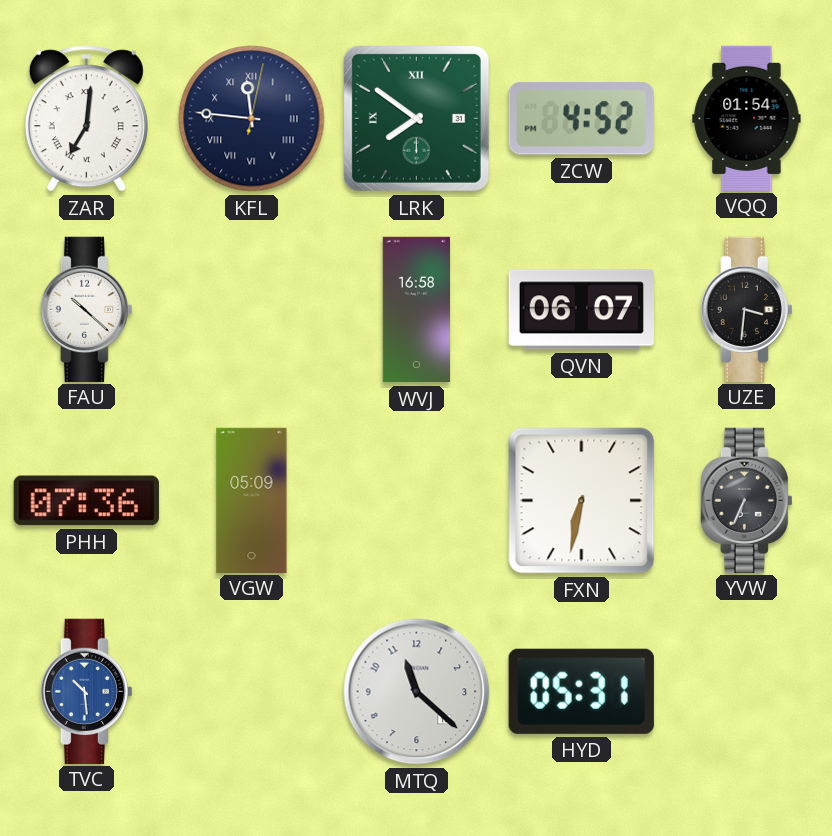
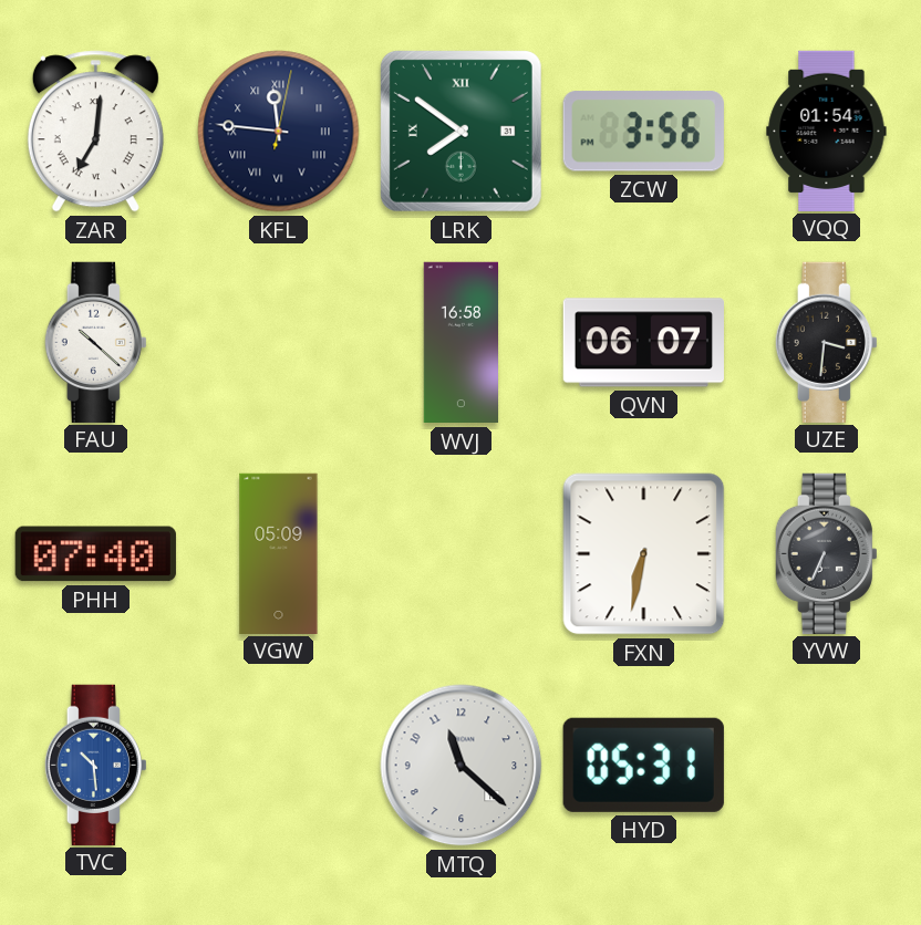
ZCW: 4:52 -> 3:56
PHH: 07:36 -> 07:40
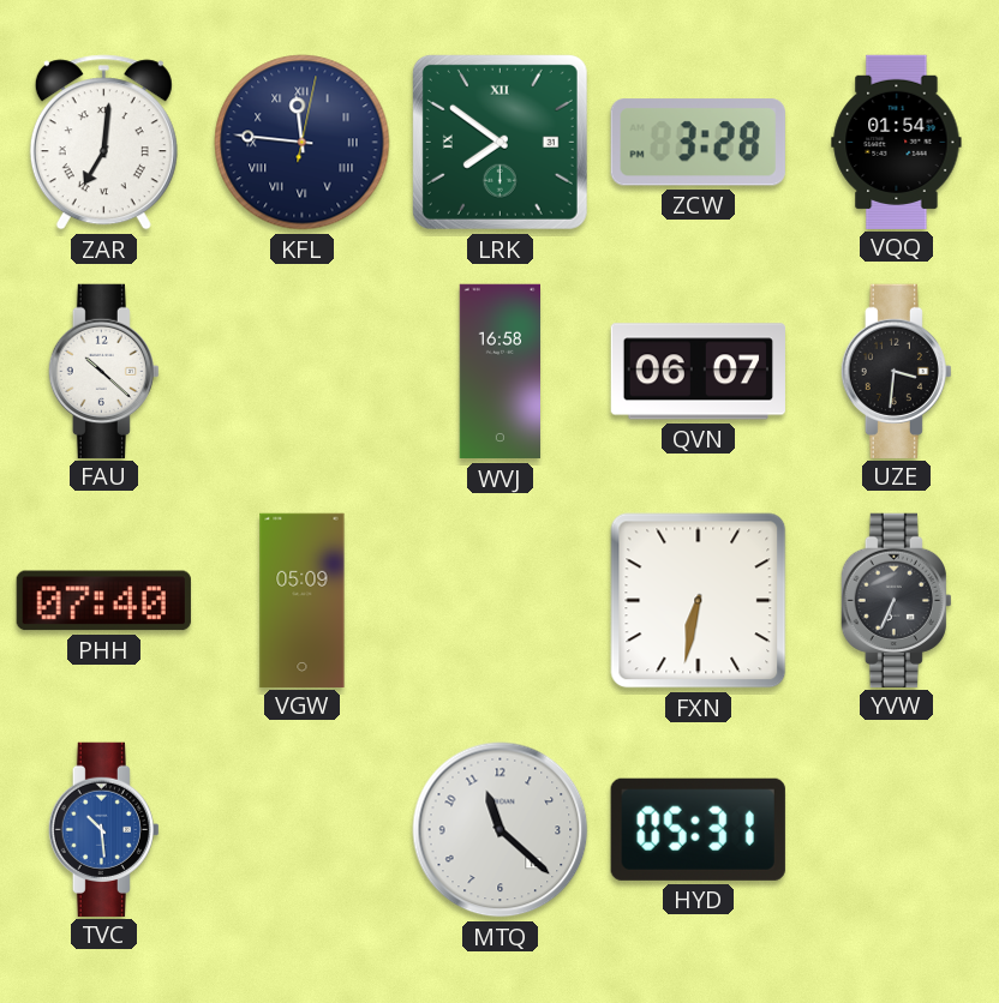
ZCW: 3:56 -> 3:28
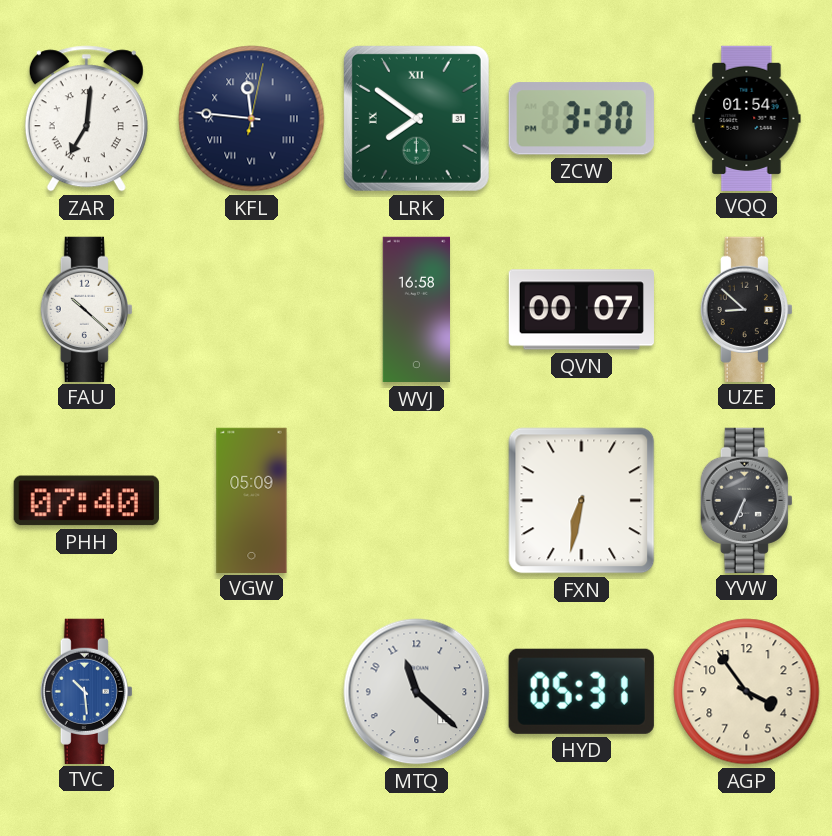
ZCW: 3:28 -> 3:30
QVN: 06:07 -> 00:07
UZE: 3:31 -> 8:52
AGP: none -> 3:54
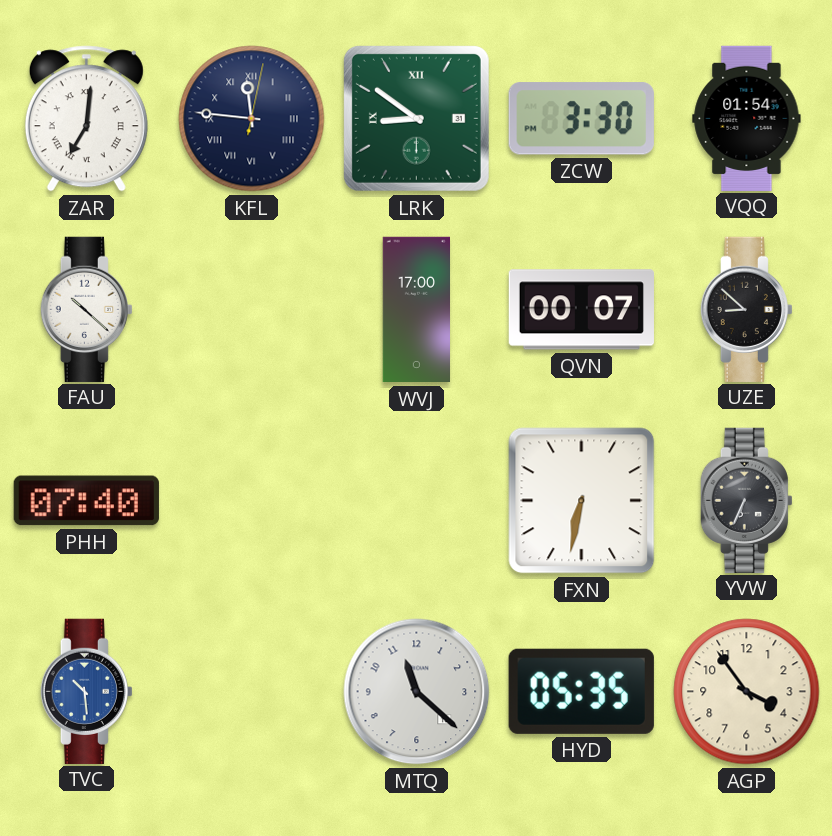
LRK: 7:51 -> 8:51
WVJ: 16:58 -> 17:00
VGW: 05:09 -> none
HYD: 05:31 -> 05:35
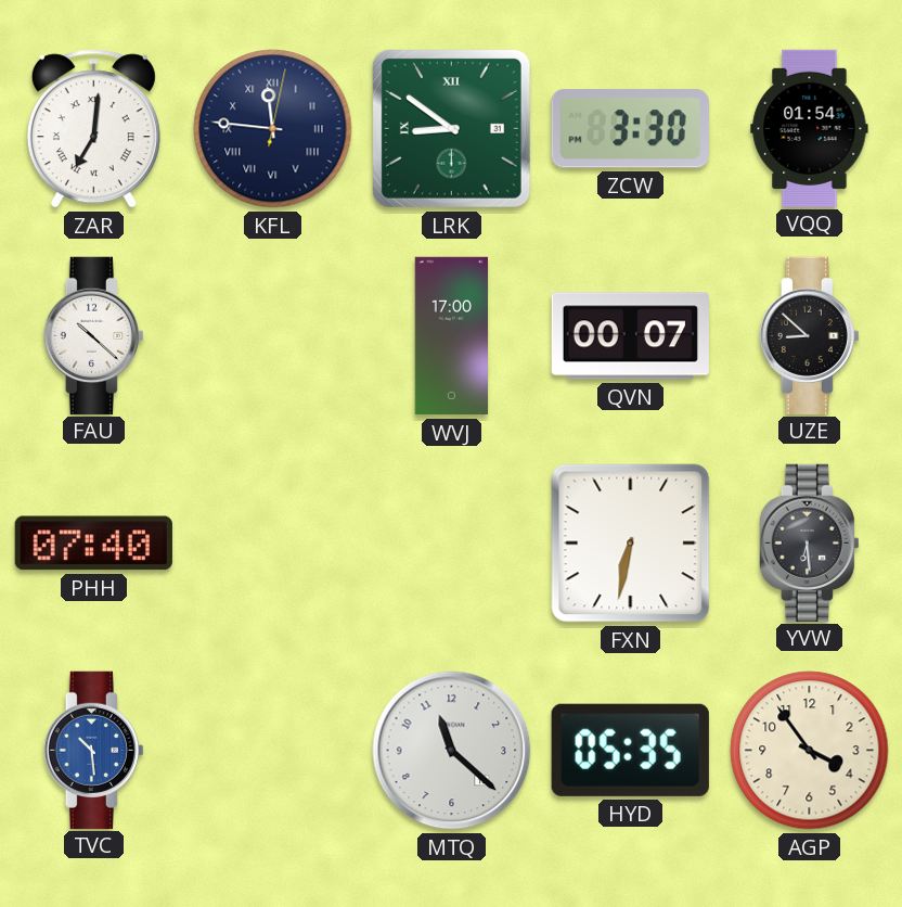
YVW: 6:34 -> 6:29
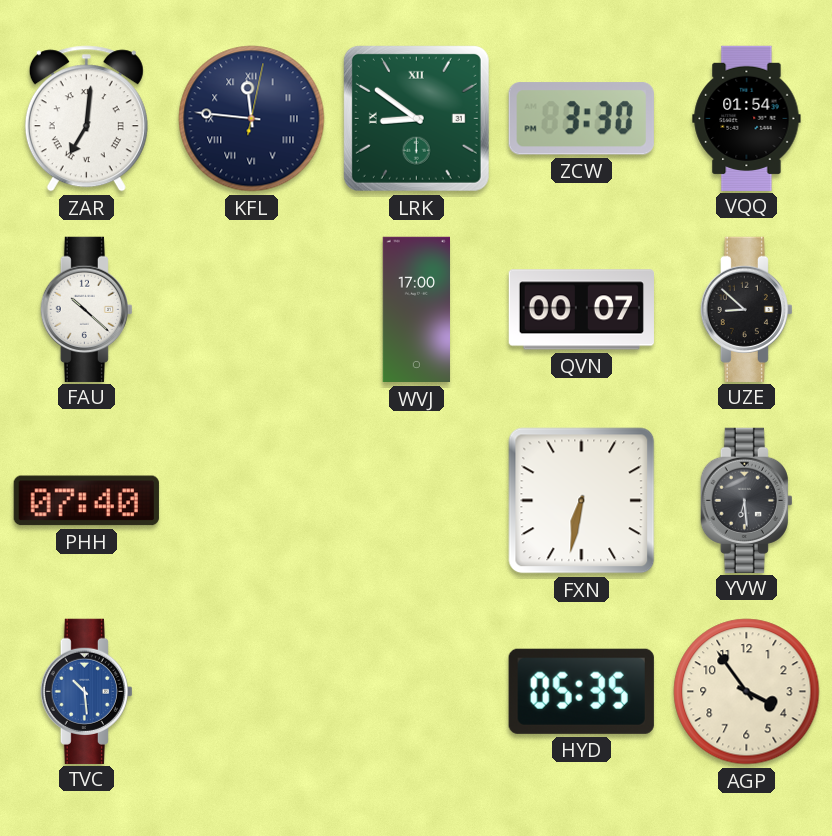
MTQ: 11:22 -> none
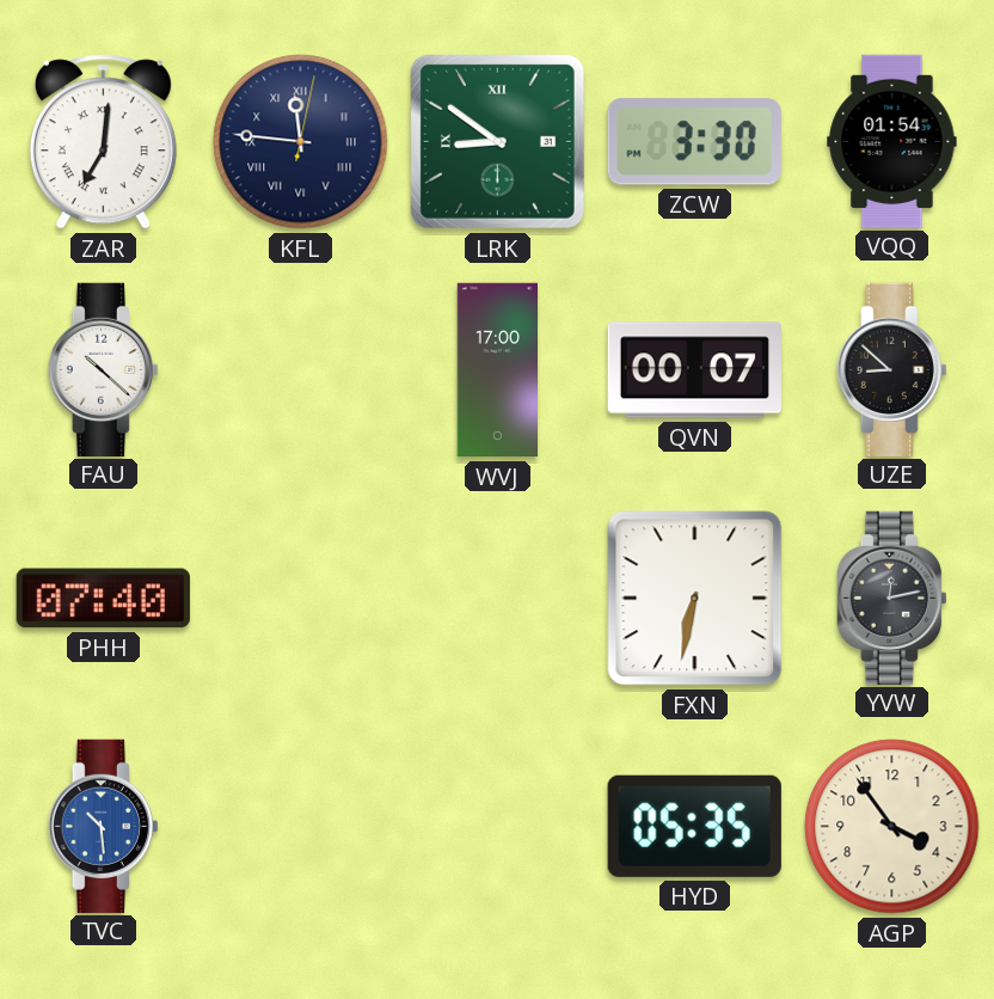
YVW: 6:29 -> 12:13
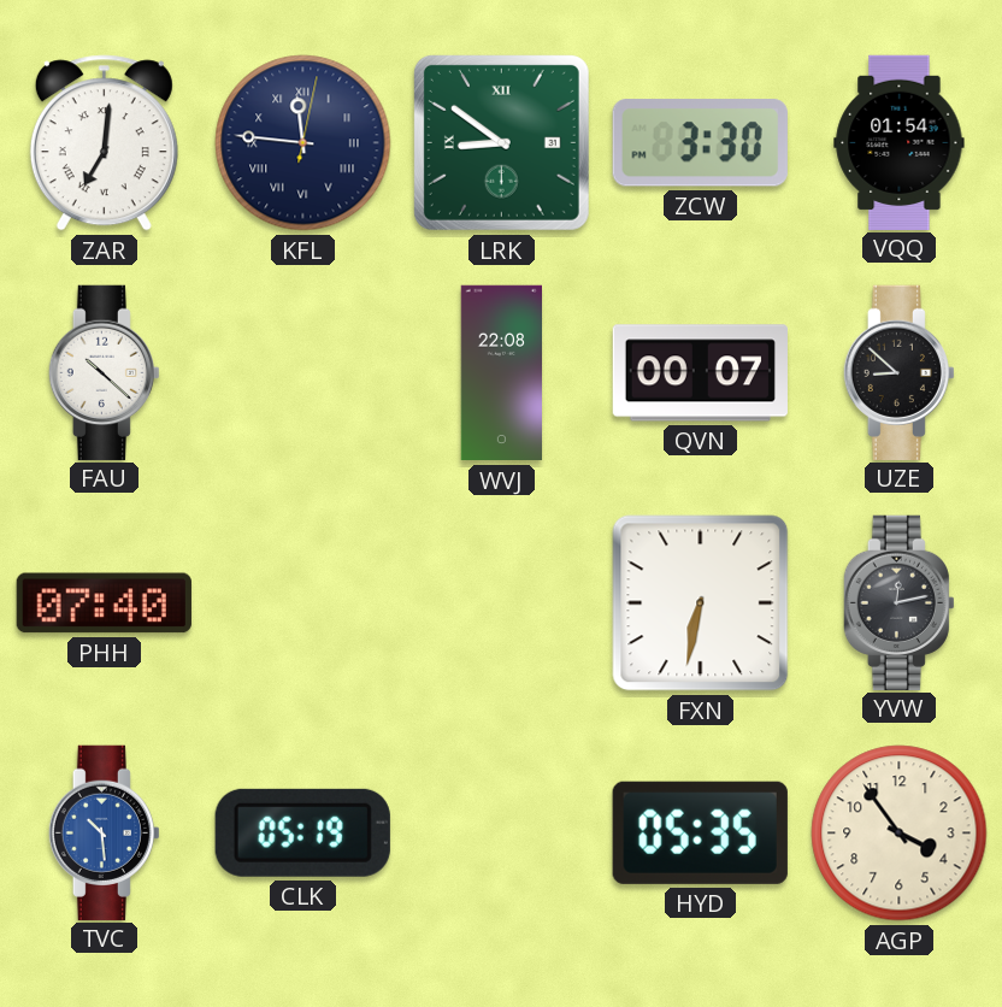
WVJ: 17:00 -> 22:08
CLK: none -> 05:19
